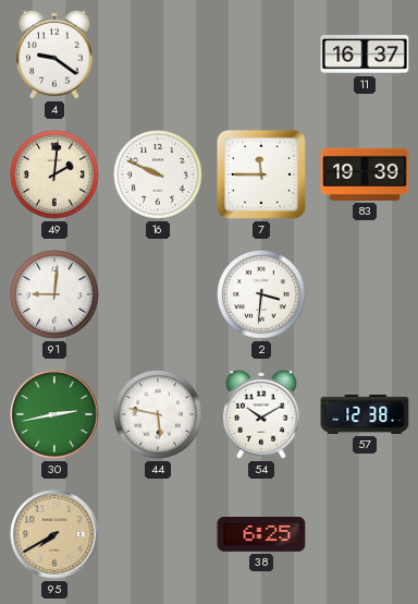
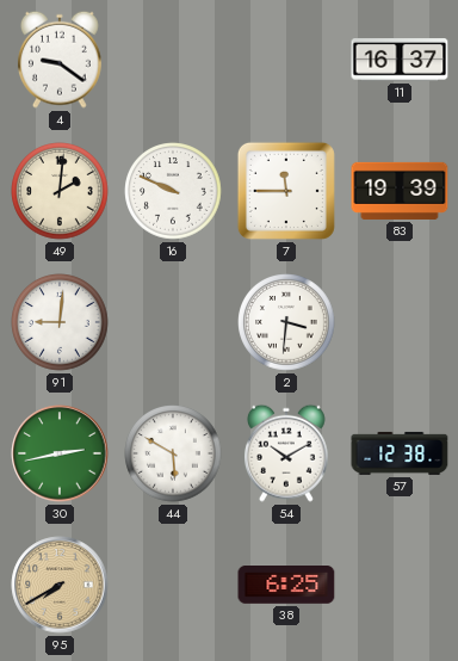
44: 5:47 -> 5:50
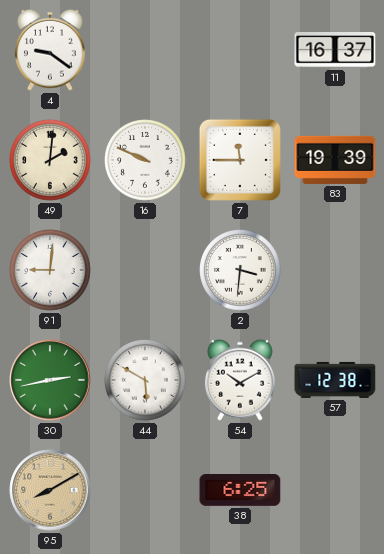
95: 7:40 -> 8:10
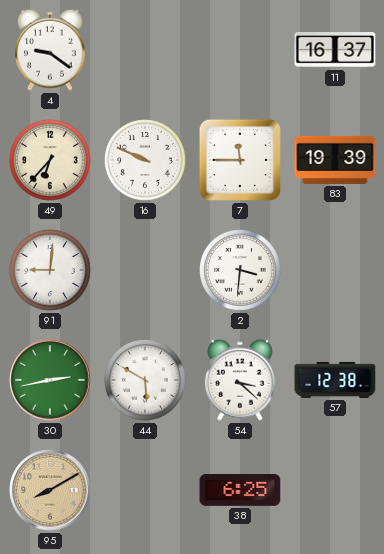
49: 2:01 -> 6:37
54: 10:10 -> 3:22
